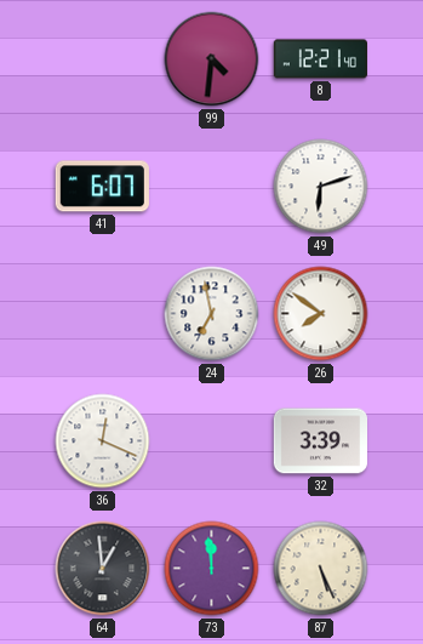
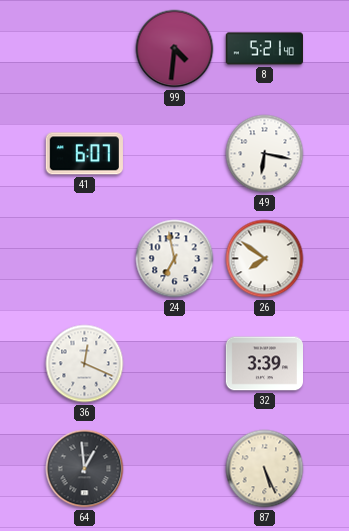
8: 12:21 -> 5:21
49: 6:12 -> 6:17
73: 11:59 -> none
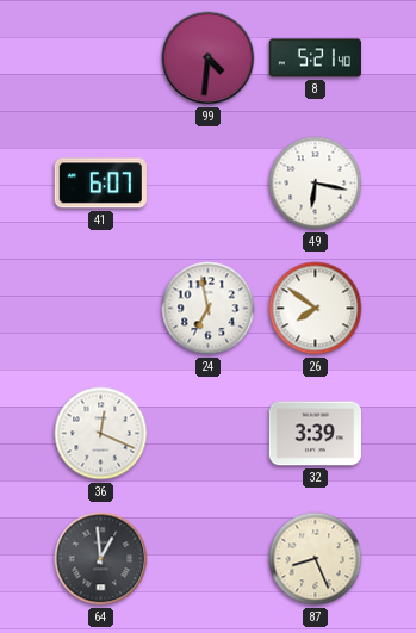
87: 5:26 -> 8:26
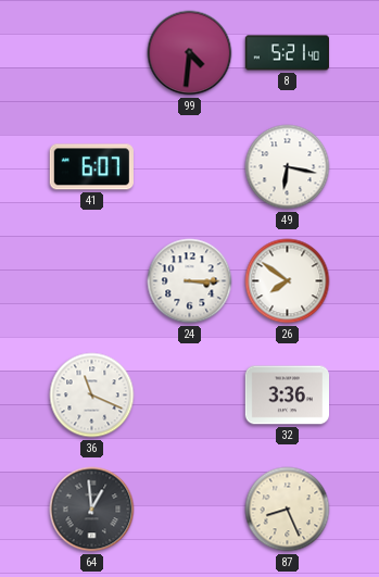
24: 6:58 -> 3:15
36: 12:19 -> 11:19
32: 3:39 -> 3:36
